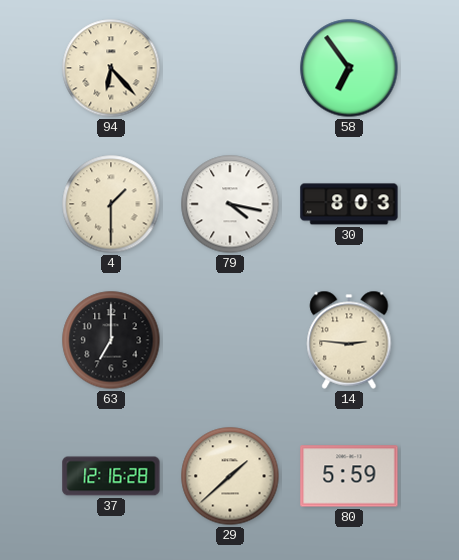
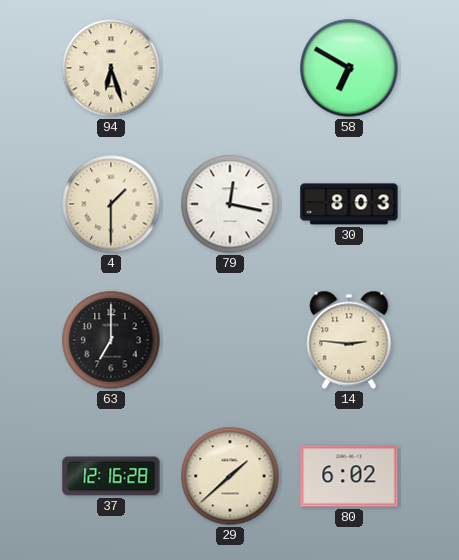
94: 6:23 -> 6:27
58: 6:54 -> 6:50
79: 4:17 -> 12:17
80: 5:59 -> 6:02
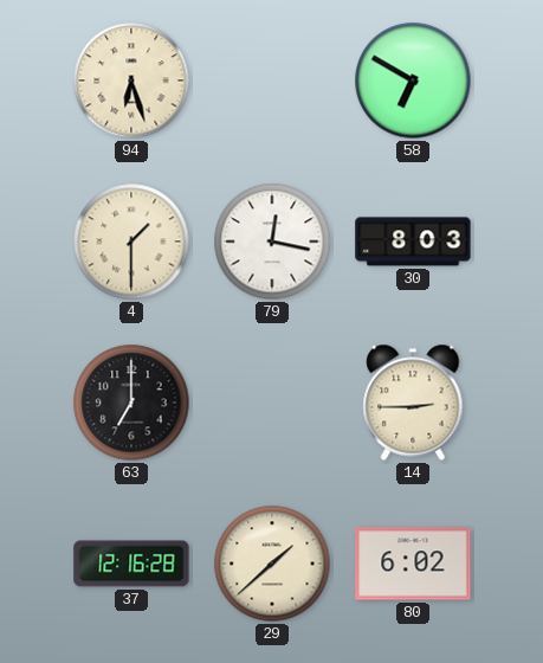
14: 2:46 -> 2:45
